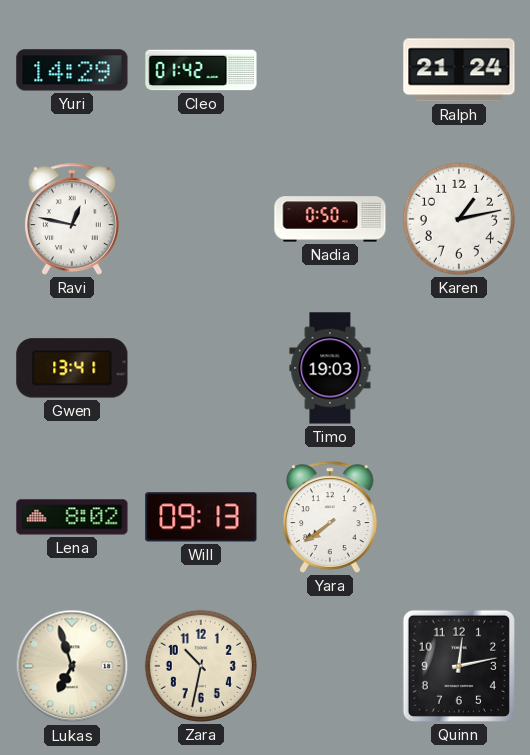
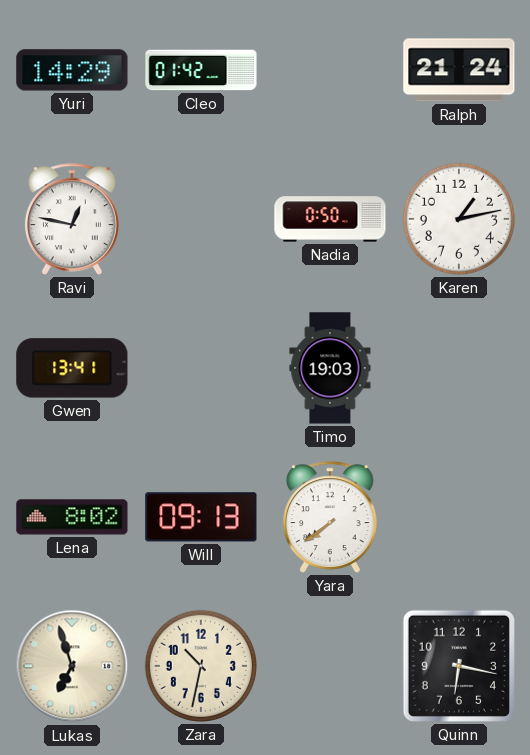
Quinn: 12:13 -> 6:17
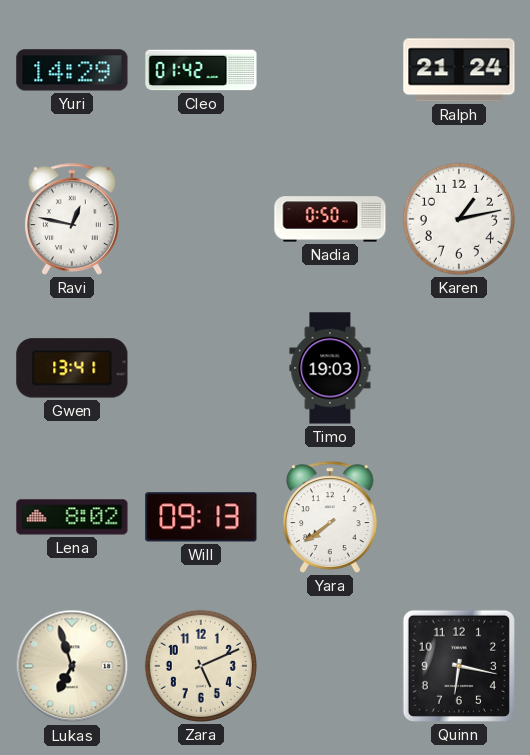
Zara: 10:32 -> 5:11
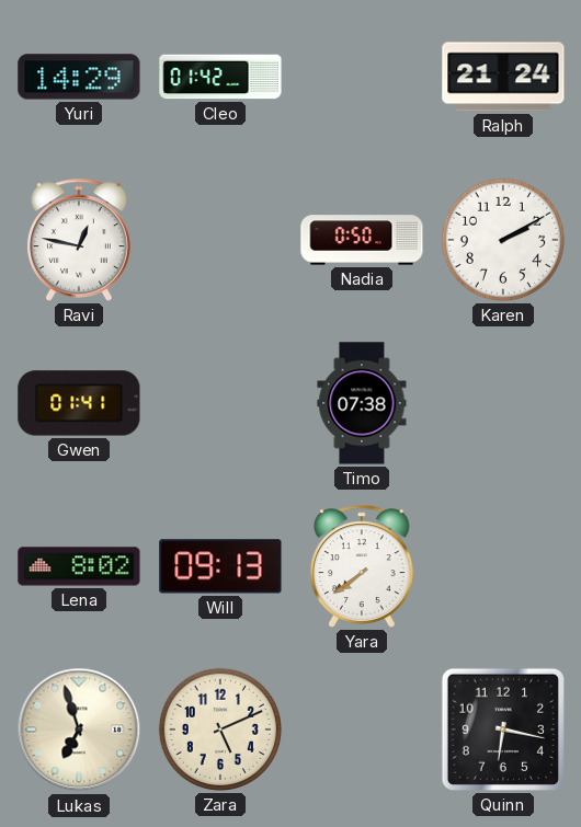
Karen: 1:13 -> 2:10
Gwen: 13:41 -> 01:41
Timo: 19:03 -> 07:38
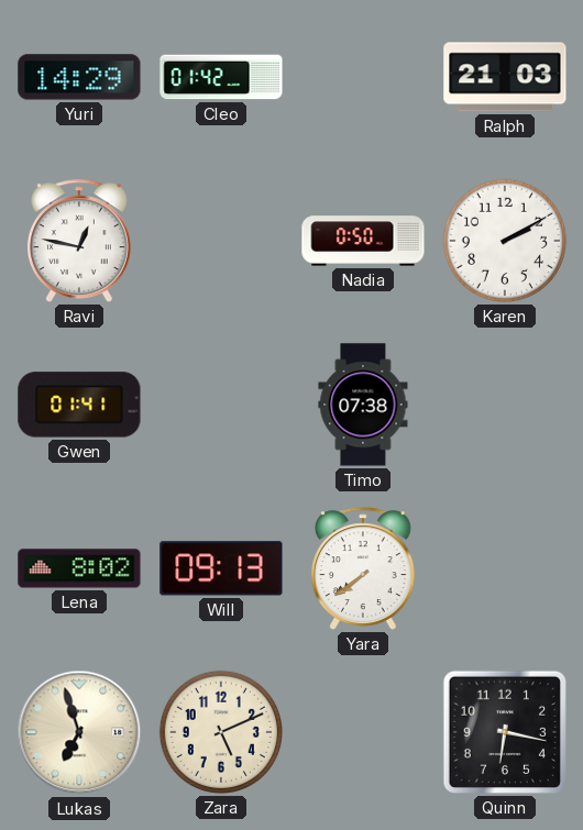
Ralph: 21:24 -> 21:03
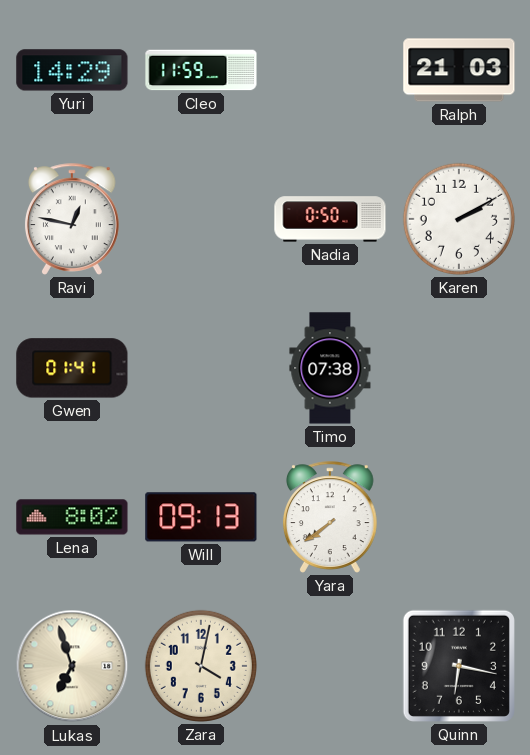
Cleo: 01:42 -> 11:59
Zara: 5:11 -> 4:02
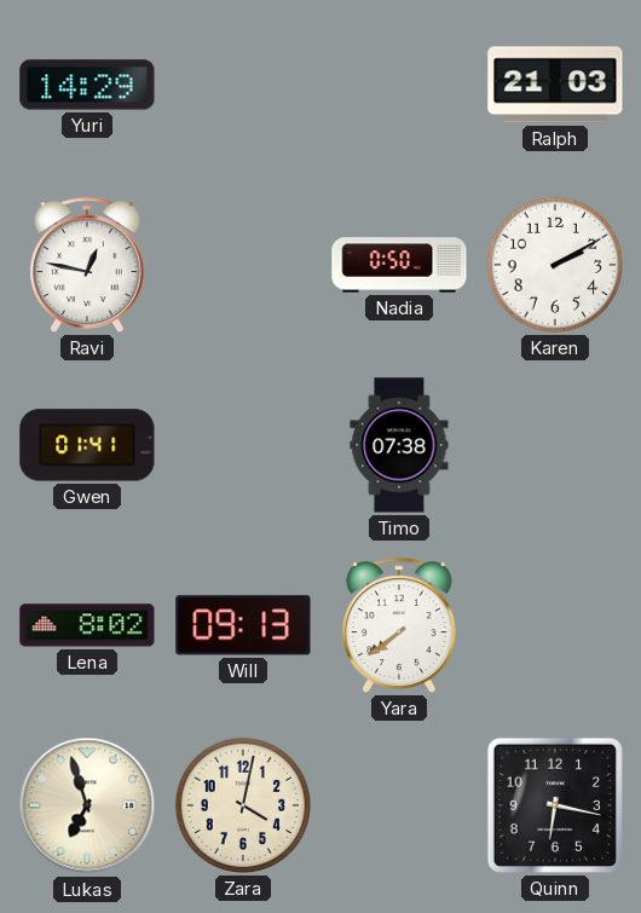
Cleo: 11:59 -> none
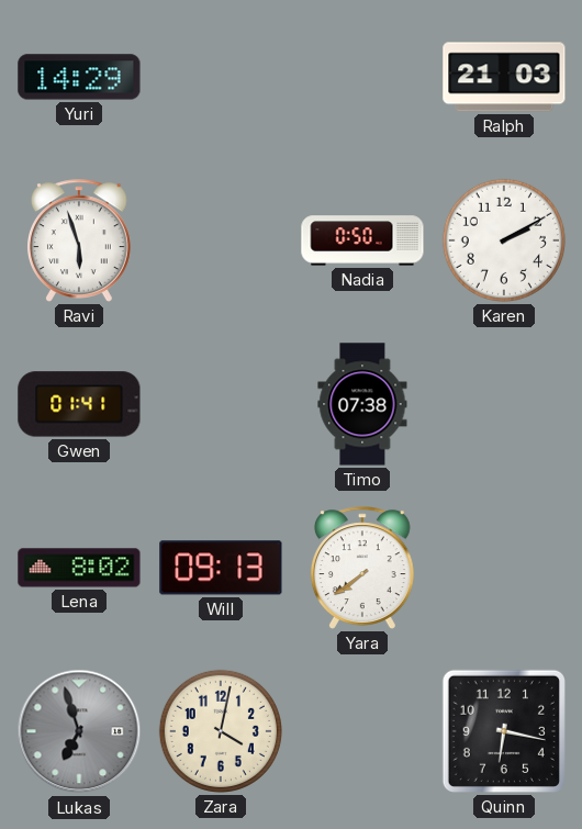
Ravi: 12:47 -> 5:57
Lukas dial: cream -> grey
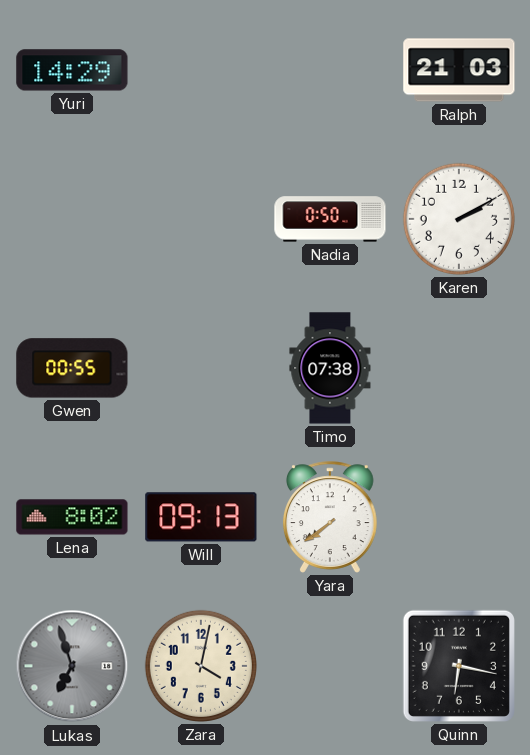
Ravi: 5:57 -> none
Gwen: 01:41 -> 00:55
